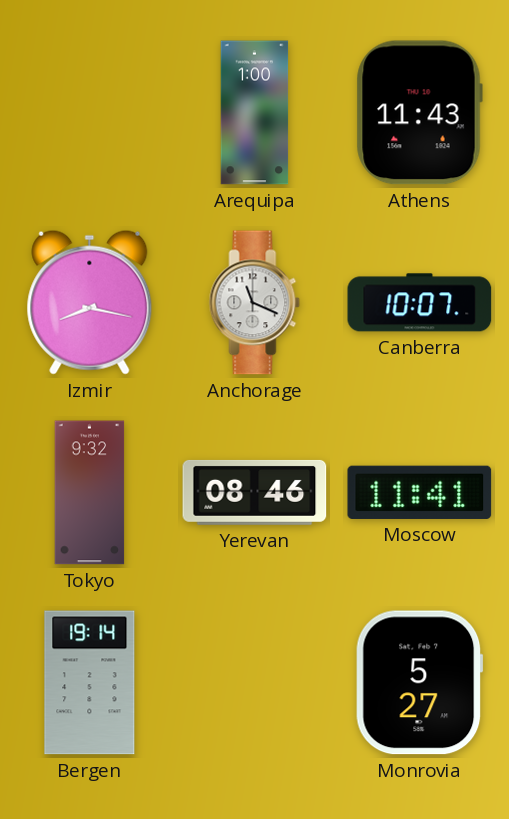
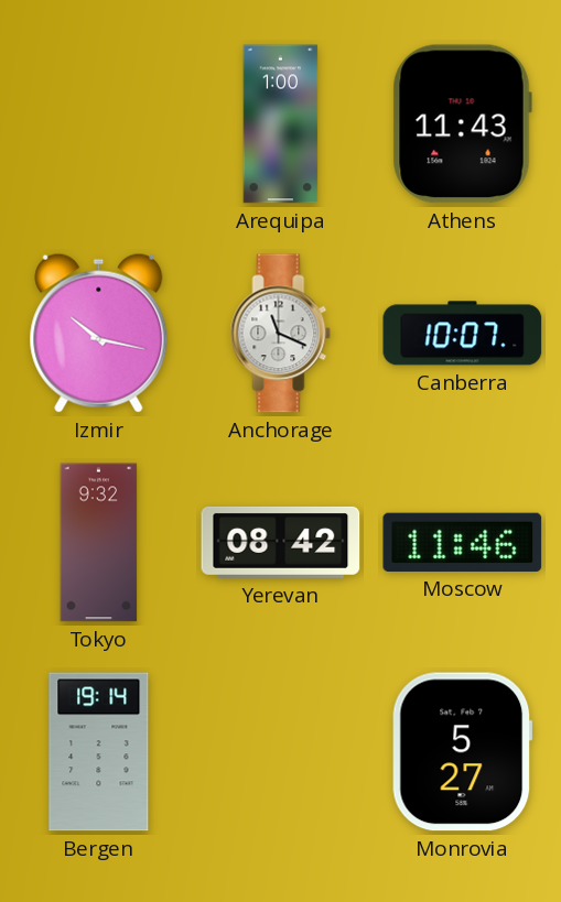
Izmir: 8:17 -> 10:17
Yerevan: 08:46 -> 08:42
Moscow: 11:41 -> 11:46
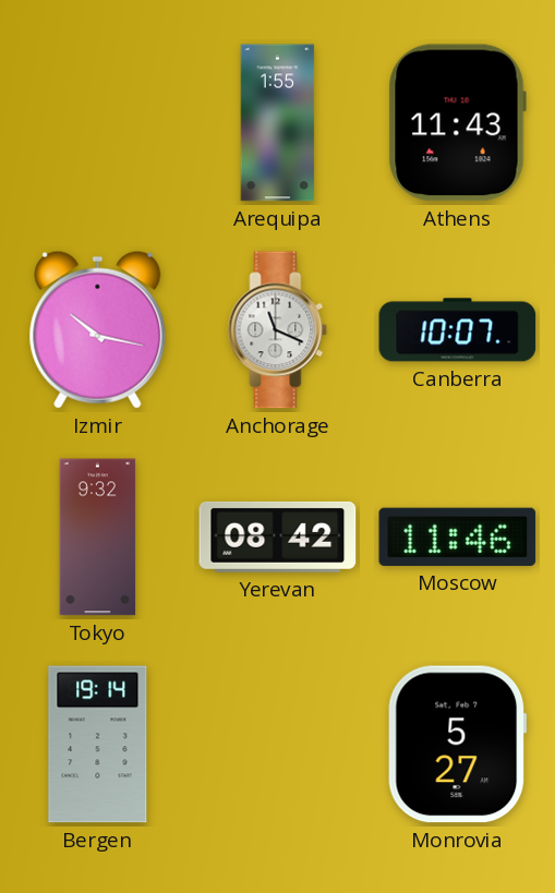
Arequipa: 1:00 -> 1:55
